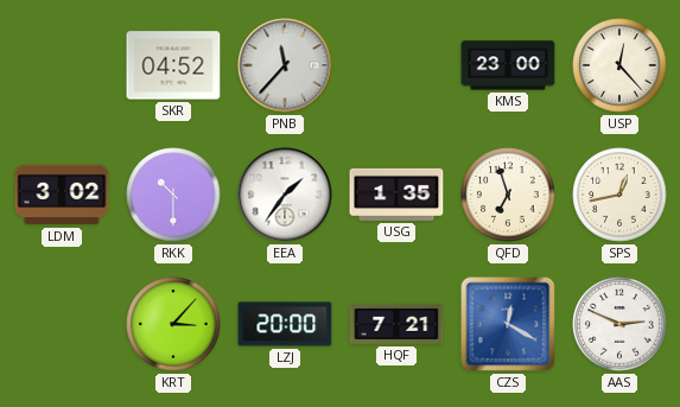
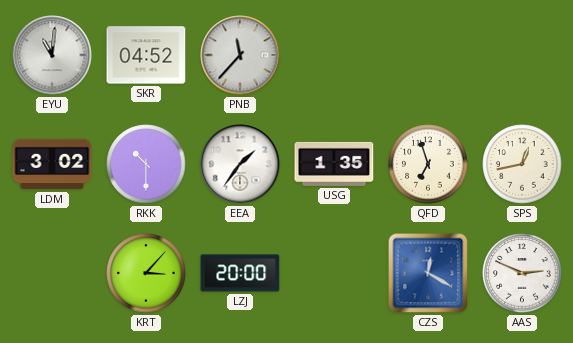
EYU: none -> 11:01
KMS: 23:00 -> none
USP: 12:23 -> none
HQF: 7:21 -> none
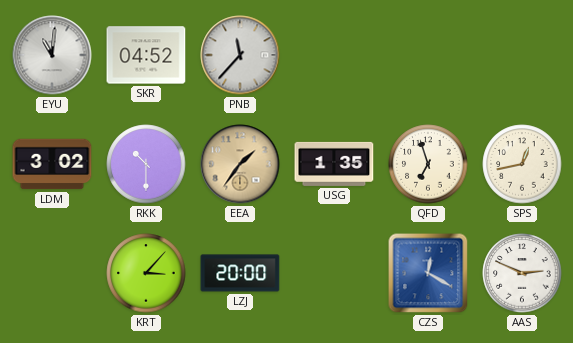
EEA dial: white -> champagne
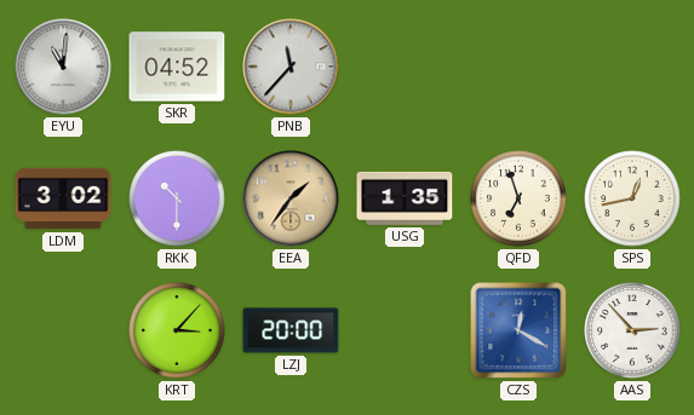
AAS: 2:49 -> 2:53
